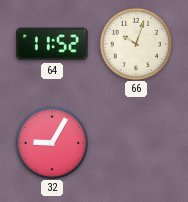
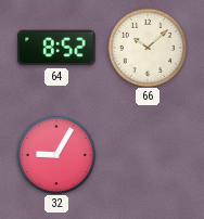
64: 11:52 -> 8:52
66: 10:03 -> 10:08
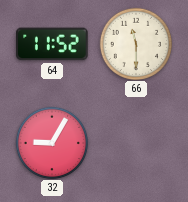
64: 8:52 -> 11:52
66: 10:08 -> 11:30
